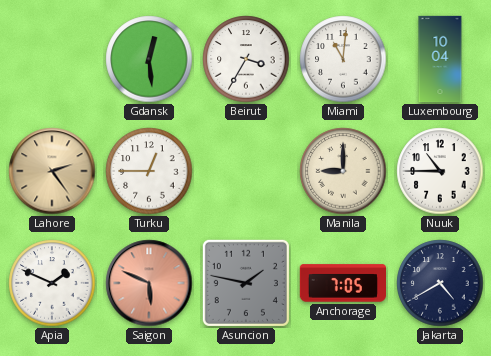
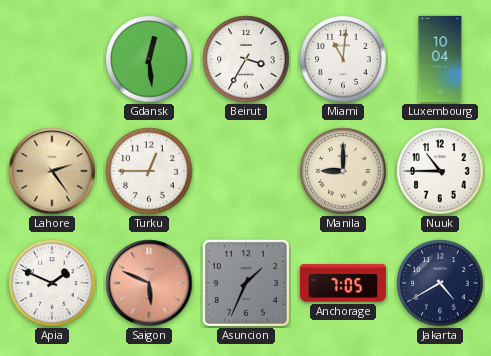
Asuncion: 1:47 -> 1:34
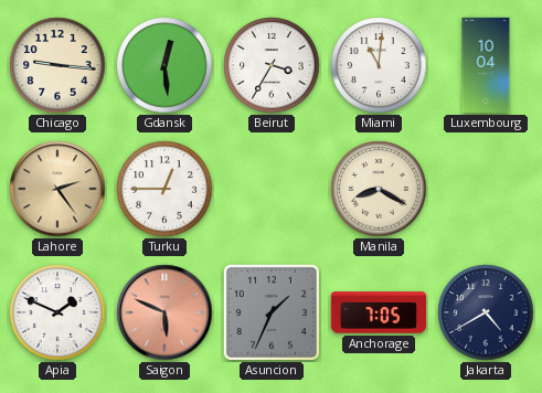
Chicago: none -> 9:16
Manila: 9:00 -> 8:20
Nuuk: 10:45 -> none
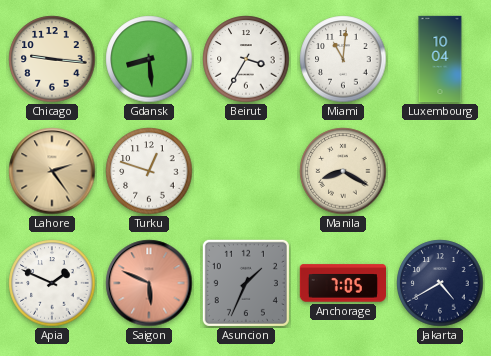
Gdansk: 12:29 -> 8:29
Turku: 12:45 -> 12:48
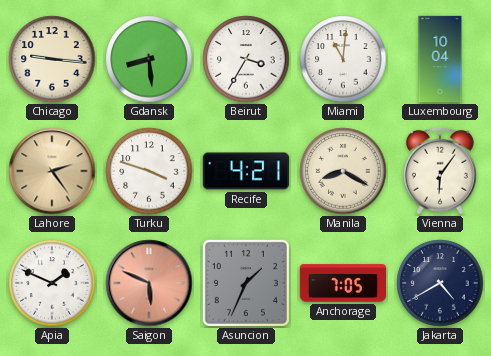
Turku: 12:48 -> 3:48
Recife: none -> 4:21
Vienna: none -> 6:06
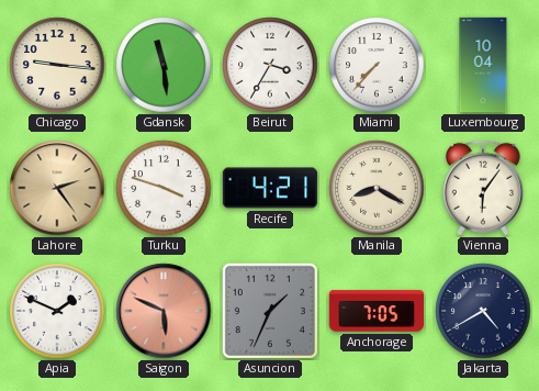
Gdansk: 8:29 -> 11:29
Miami: 11:01 -> 7:37
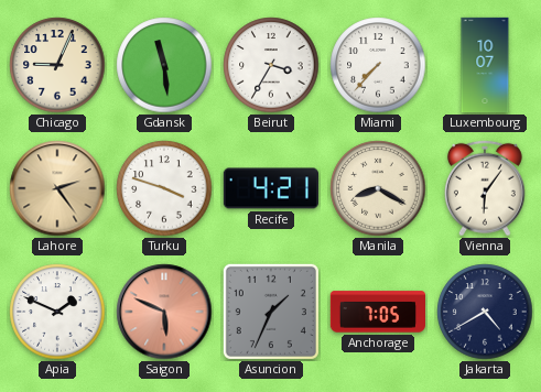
Chicago: 9:16 -> 9:04
Luxembourg: 10:04 -> 10:07
